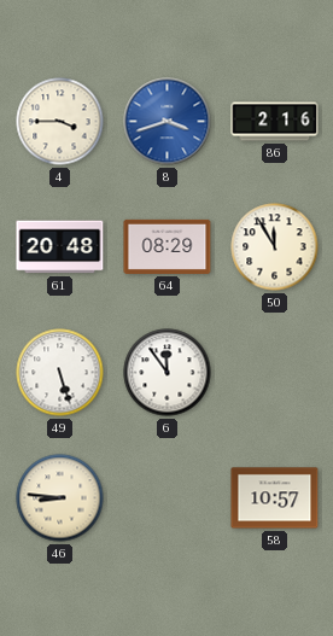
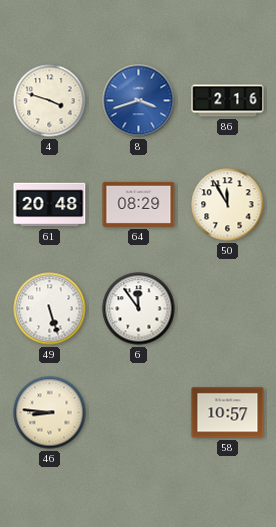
4: 3:45 -> 3:48
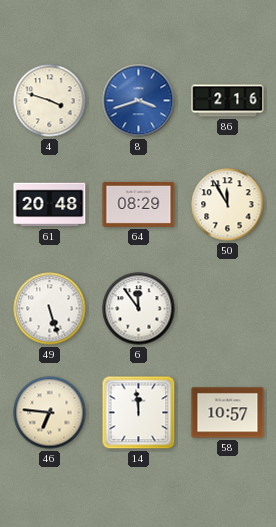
46: 8:46 -> 6:46
14: none -> 11:59
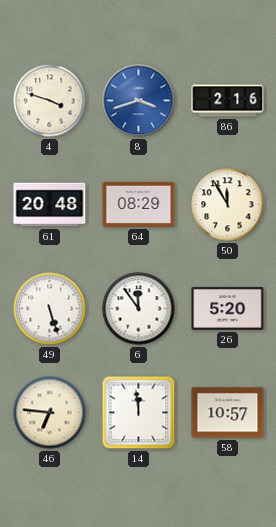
26: none -> 5:20
